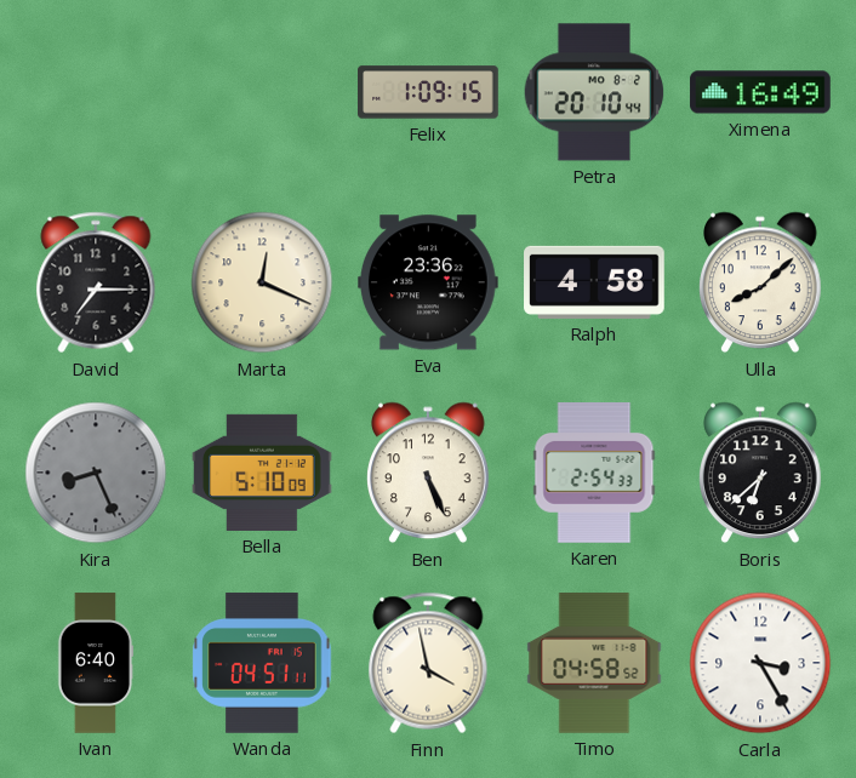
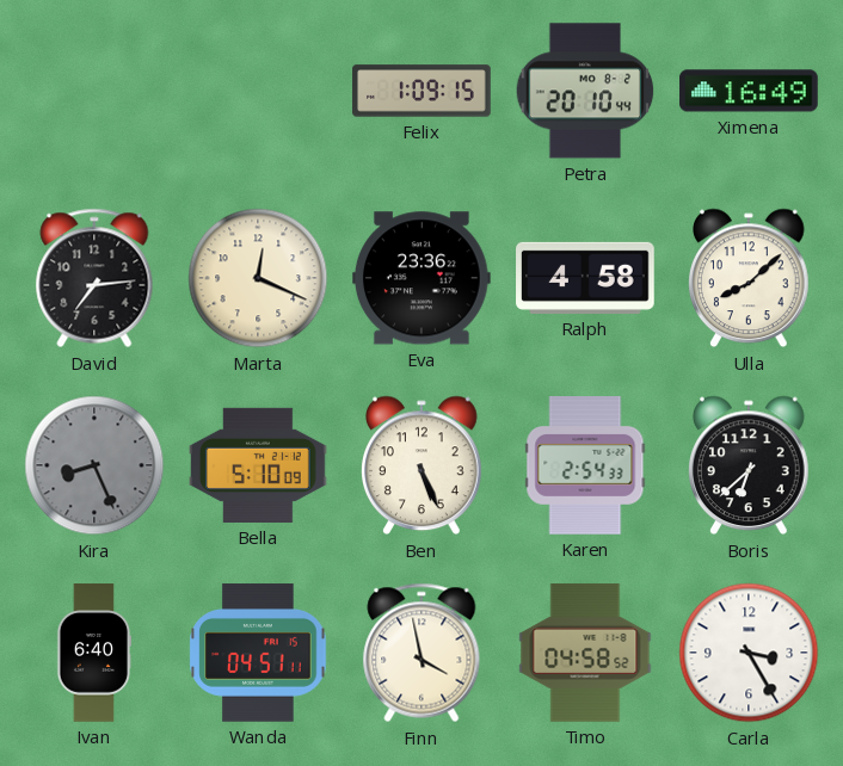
David: 7:15 -> 7:14
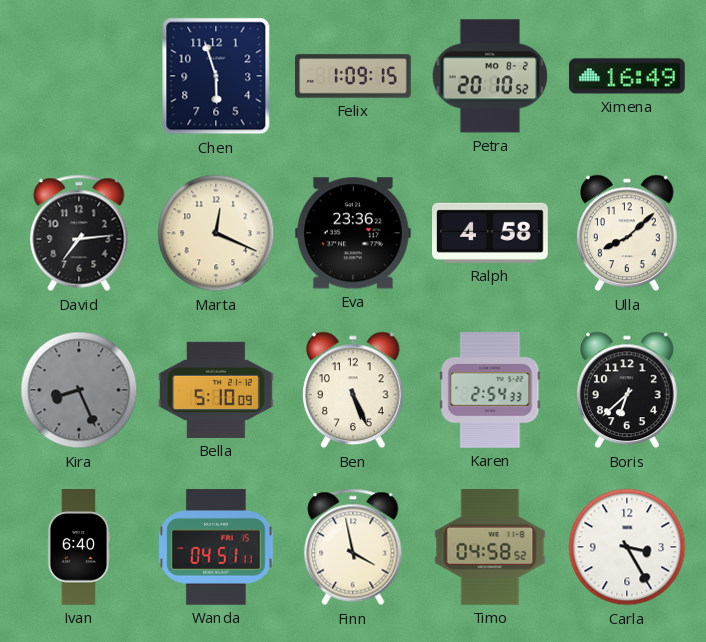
Chen: none -> 5:57
Petra: 20:10:44 -> 20:10:52
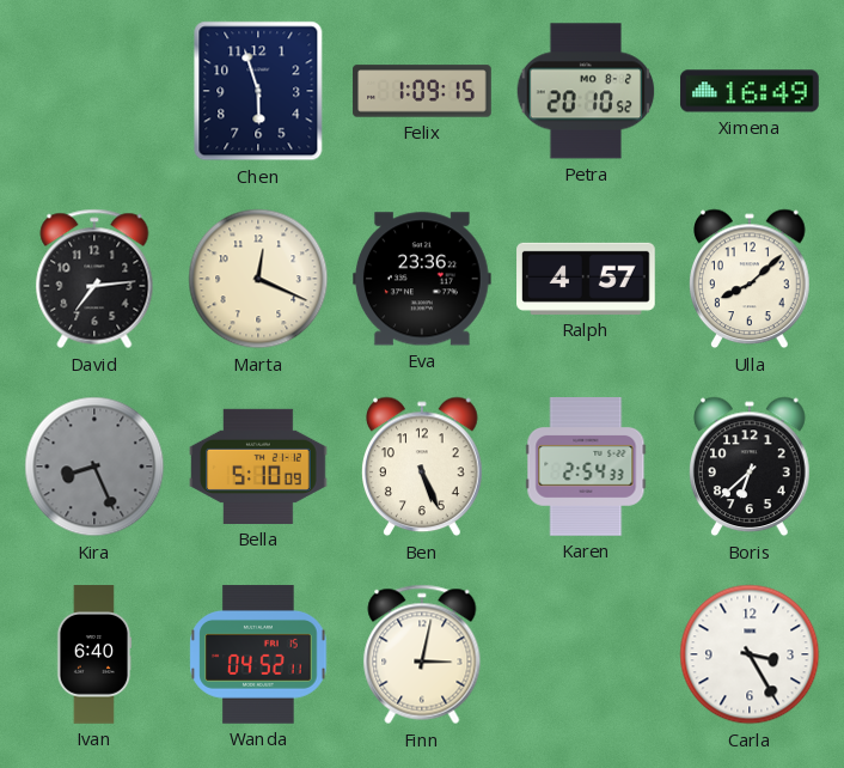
Ralph: 4:58 -> 4:57
Wanda: 04:51 -> 04:52
Finn: 3:58 -> 3:02
Timo: 04:58 -> none
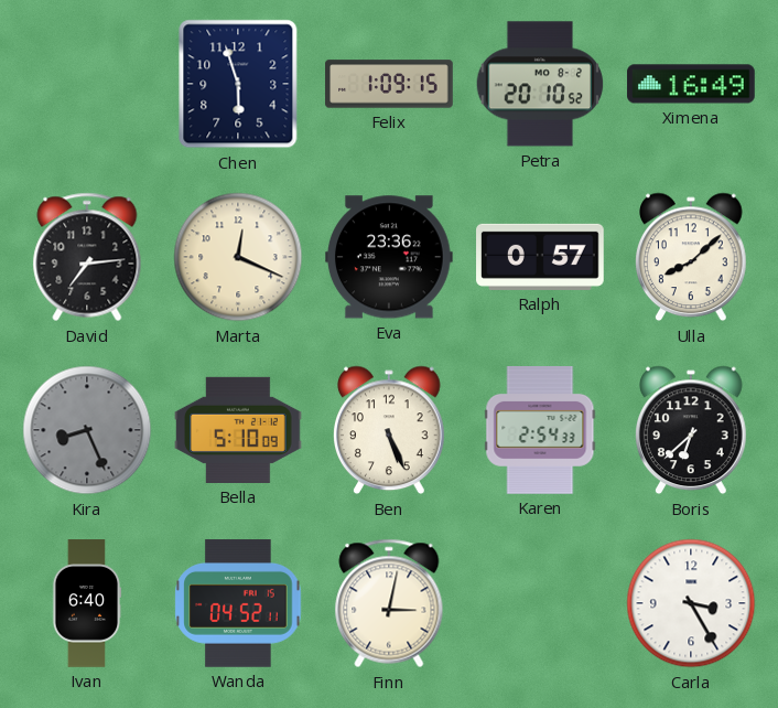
Ralph: 4:57 -> 0:57
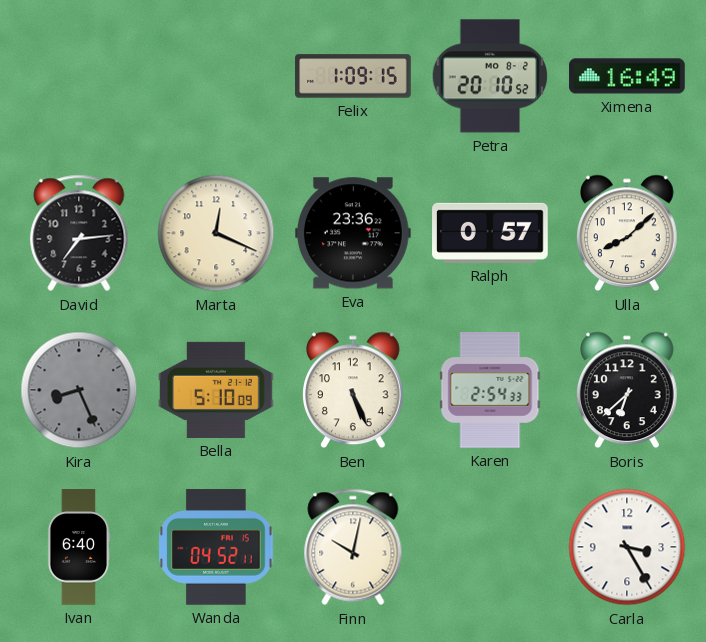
Chen: 5:57 -> none
Finn: 3:02 -> 10:02
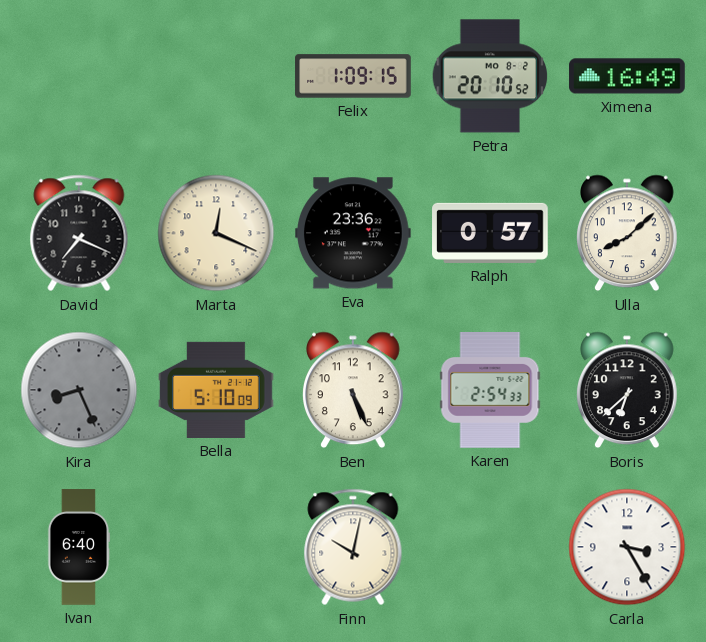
David: 7:14 -> 7:19
Wanda: 04:52 -> none
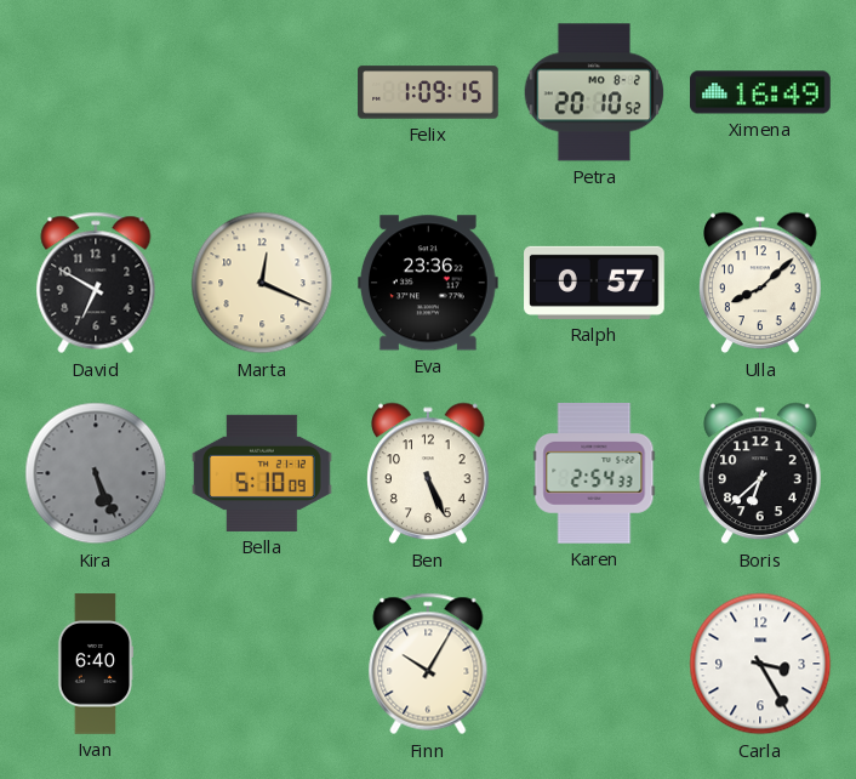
David: 7:19 -> 6:50
Kira: 8:26 -> 5:26
Finn: 10:02 -> 10:05
